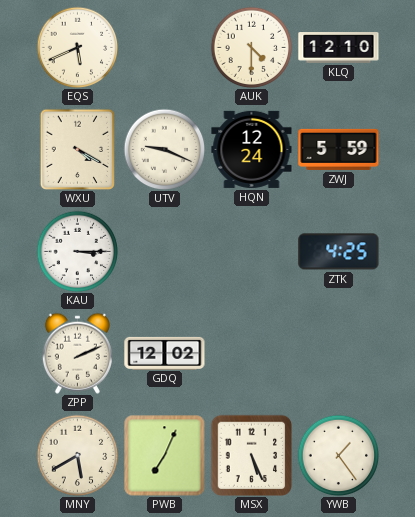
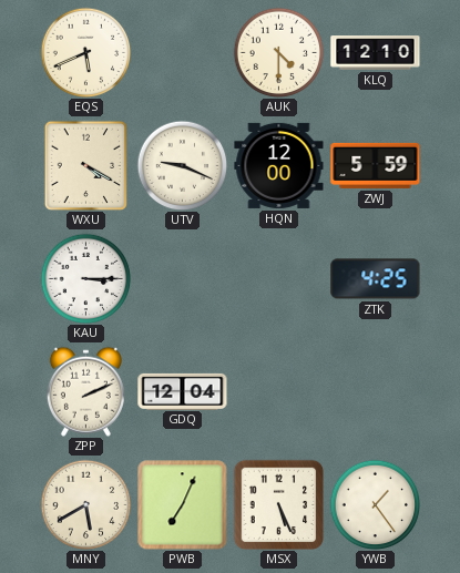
HQN: 12:24 -> 12:00
GDQ: 12:02 -> 12:04
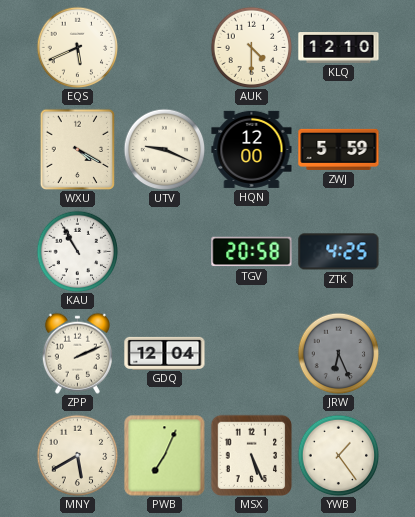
KAU: 3:15 -> 10:55
TGV: none -> 20:58
JRW: none -> 6:26
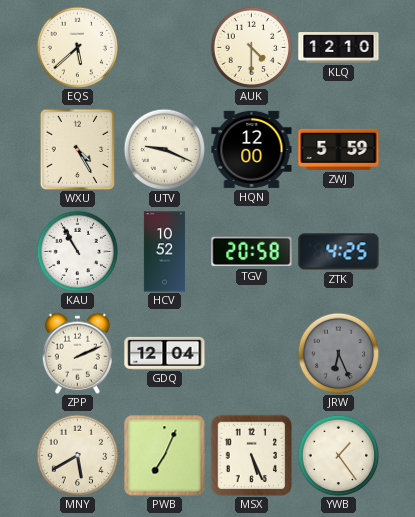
EQS: 5:41 -> 5:38
WXU: 4:20 -> 4:25
HCV: none -> 10:52
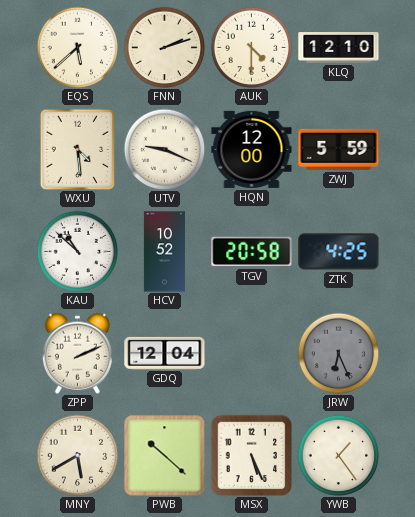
FNN: none -> 2:12
WXU: 4:25 -> 4:29
KAU: 10:55 -> 10:52
PWB: 7:04 -> 10:22
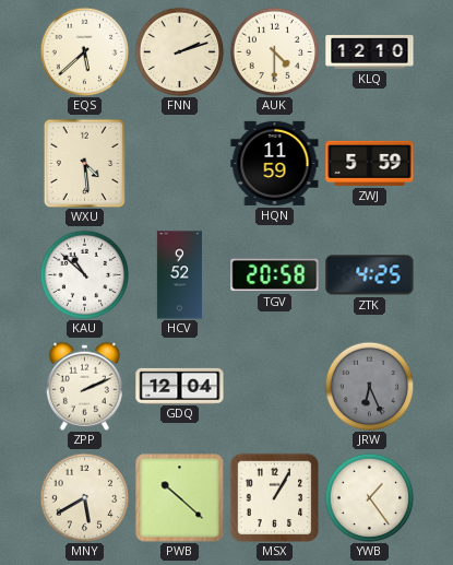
UTV: 9:19 -> none
HQN: 12:00 -> 11:59
HCV: 10:52 -> 9:52
MSX: 5:26 -> 1:05
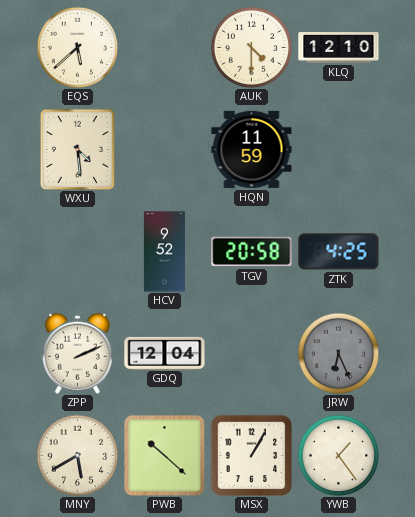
FNN: 2:12 -> none
ZWJ: 5:59 -> none
KAU: 10:52 -> none
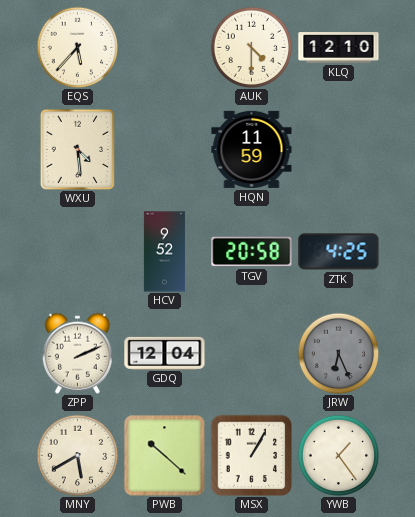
EQS: 5:38 -> 5:37
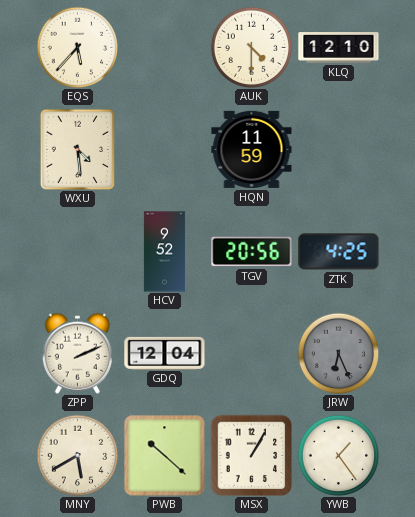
TGV: 20:58 -> 20:56
